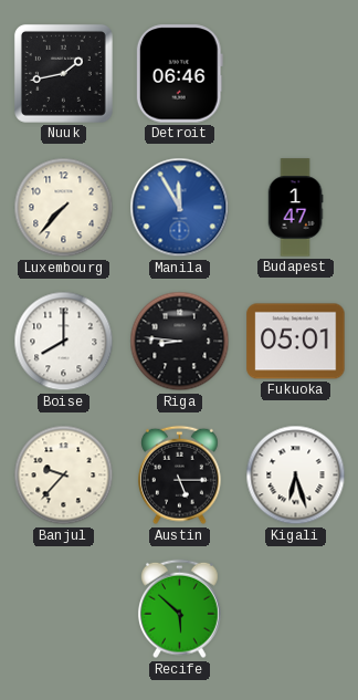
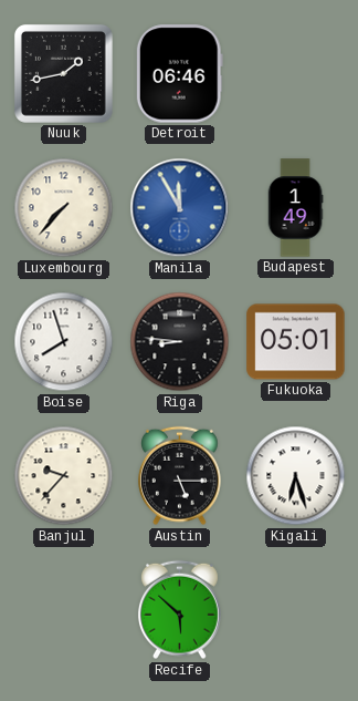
Budapest: 1:47 -> 1:49
Boise: 8:00 -> 7:57
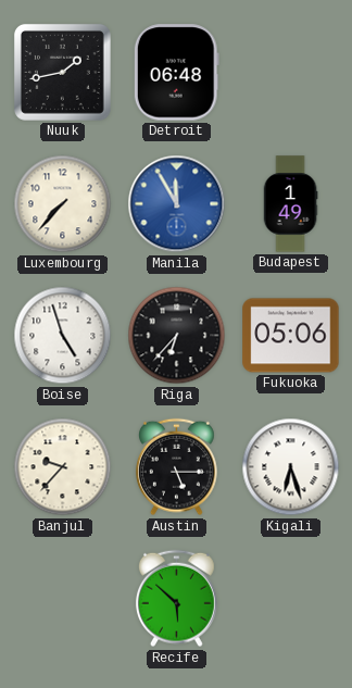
Detroit: 06:46 -> 06:48
Boise: 7:57 -> 4:57
Riga: 8:46 -> 6:37
Fukuoka: 05:01 -> 05:06
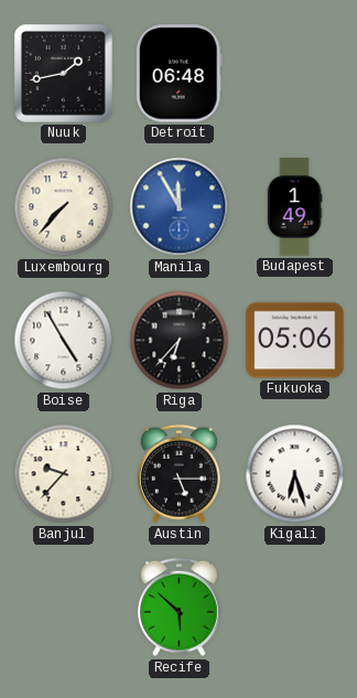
Boise: 4:57 -> 4:55
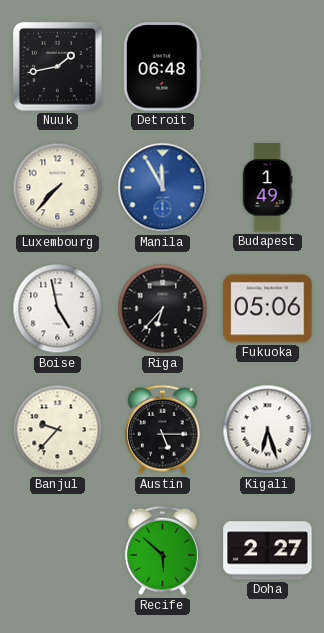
Boise: 4:55 -> 4:58
Doha: none -> 2:27
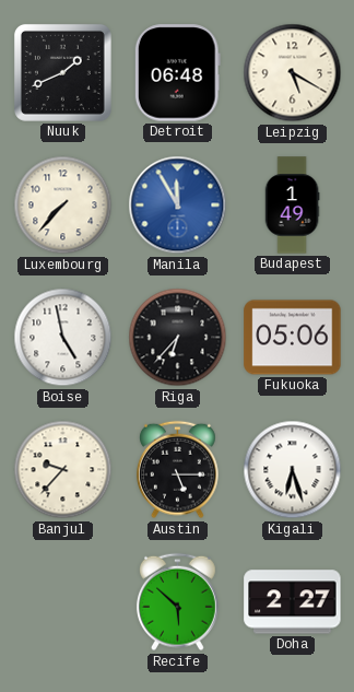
Nuuk: 1:43 -> 1:41
Leipzig: none -> 5:20
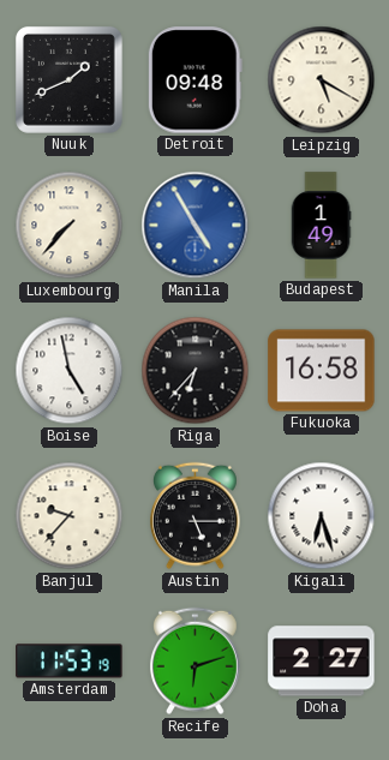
Detroit: 06:48 -> 09:48
Manila: 11:55 -> 4:55
Fukuoka: 05:06 -> 16:58
Amsterdam: none -> 11:53
Recife: 5:52 -> 6:12
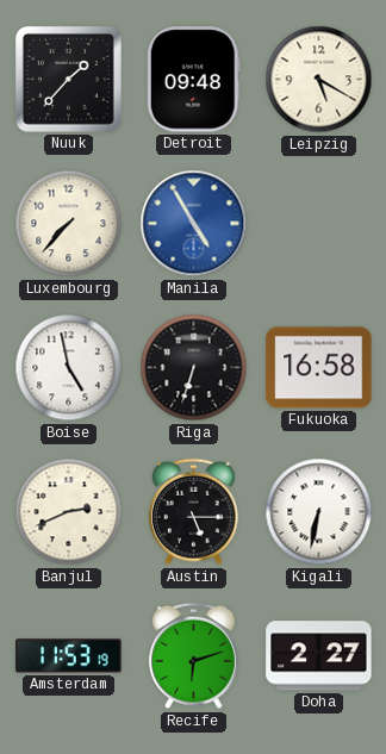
Nuuk: 1:41 -> 1:37
Budapest: 1:49 -> none
Riga: 6:37 -> 6:33
Banjul: 9:37 -> 2:41
Kigali: 6:27 -> 6:32
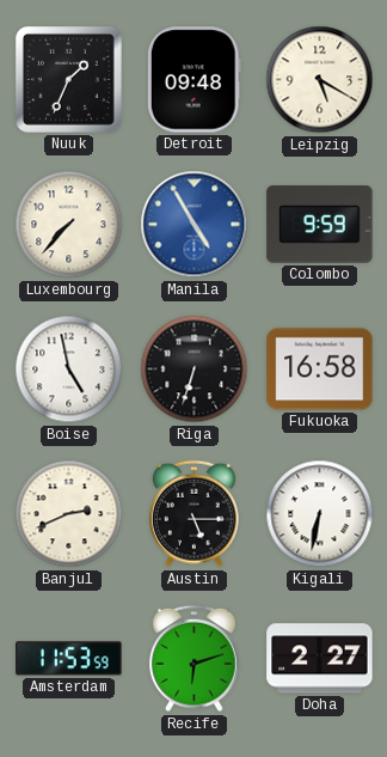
Nuuk: 1:37 -> 1:34
Colombo: none -> 9:59
Amsterdam: 11:53:19 -> 11:53:59
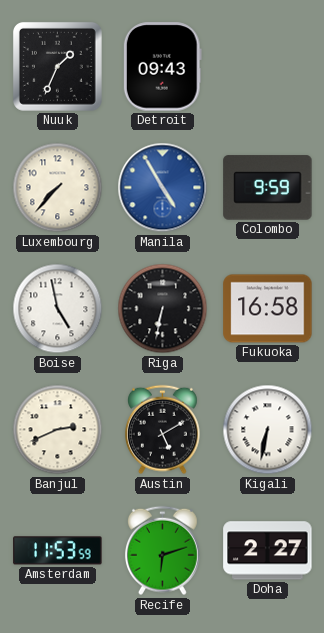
Detroit: 09:48 -> 09:43
Leipzig: 5:20 -> none
Riga: 6:33 -> 6:32
Austin: 5:15 -> 5:10
